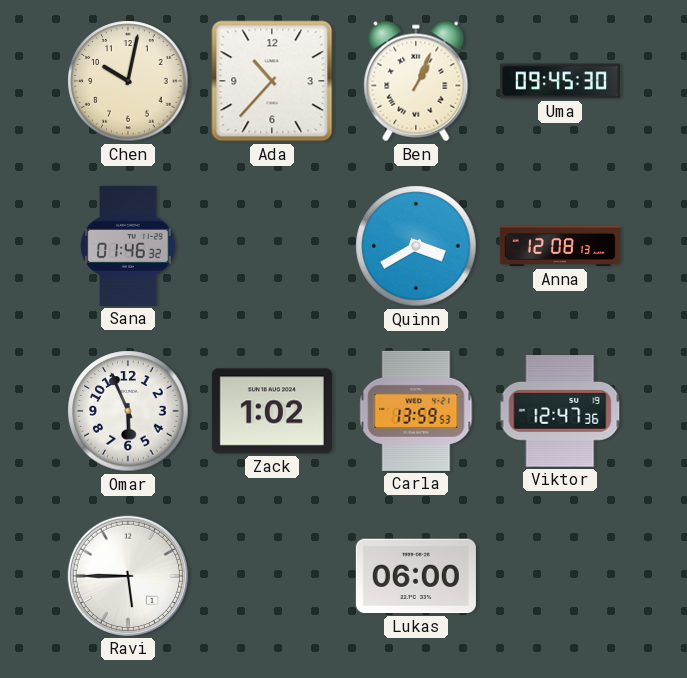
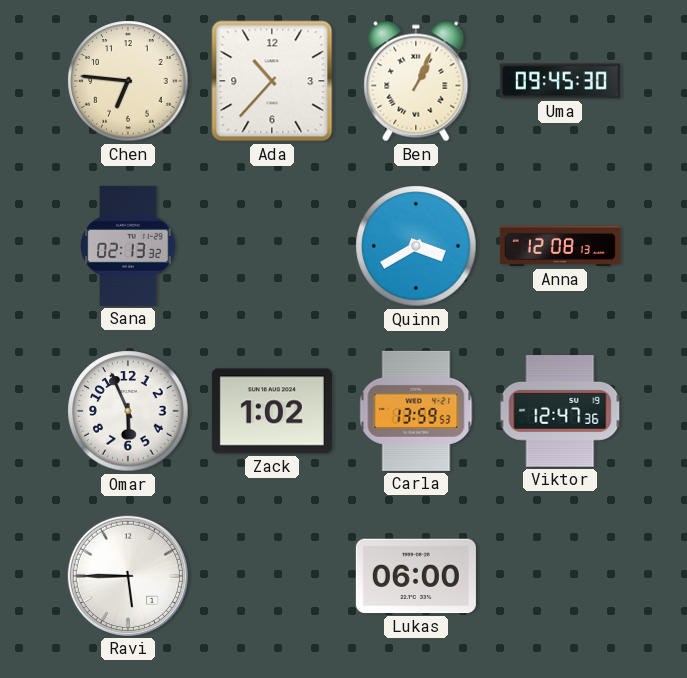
Chen: 10:02 -> 6:46
Sana: 01:46 -> 02:13
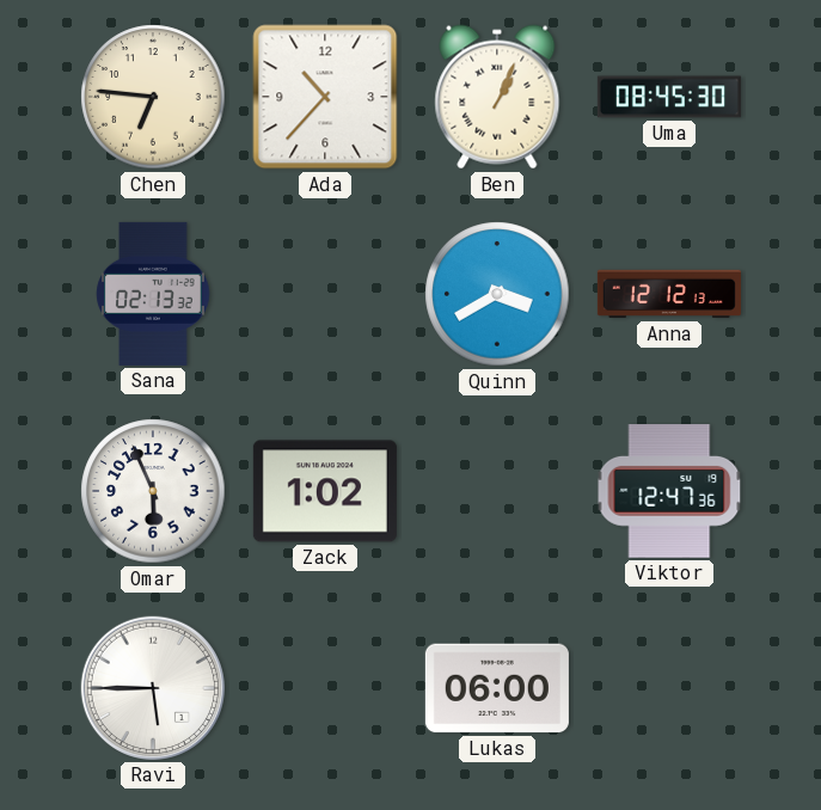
Uma: 09:45 -> 08:45
Anna: 12:08 -> 12:12
Carla: 13:59 -> none
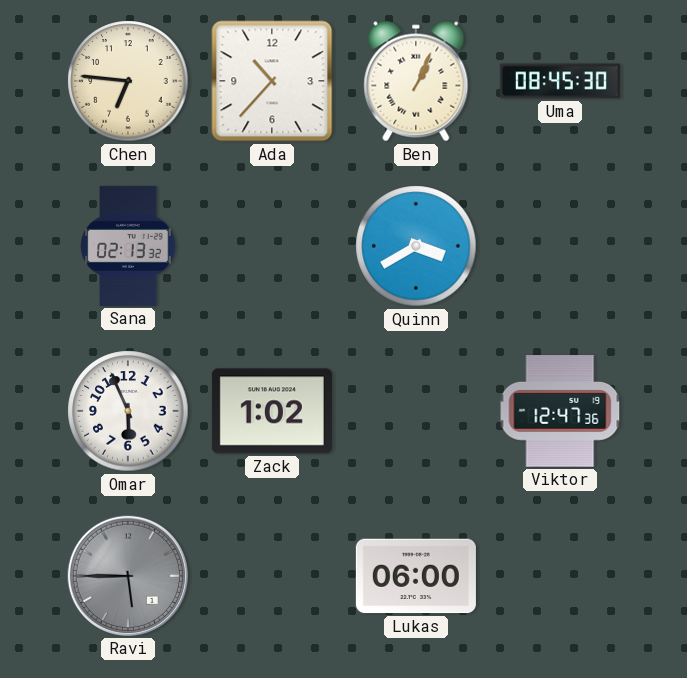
Anna: 12:12 -> none
Ravi dial: white -> grey
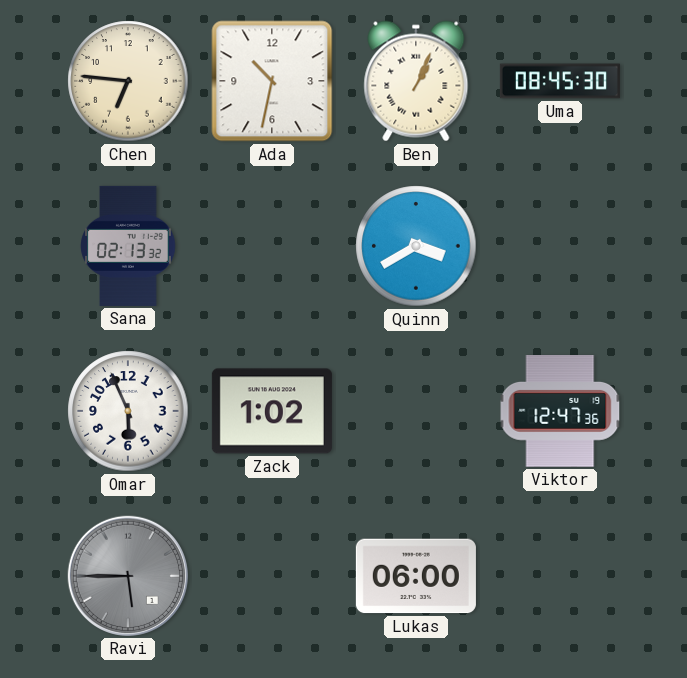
Ada: 10:37 -> 10:32
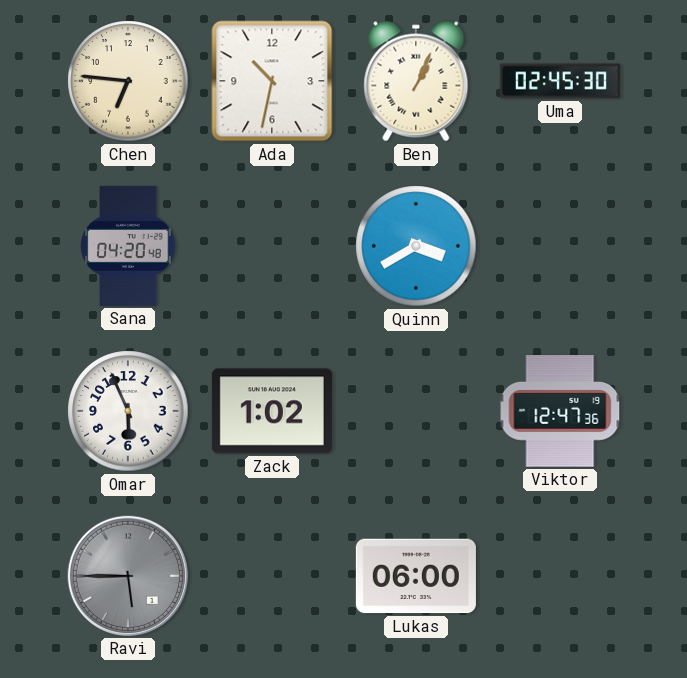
Uma: 08:45 -> 02:45
Sana: 02:13 -> 04:20
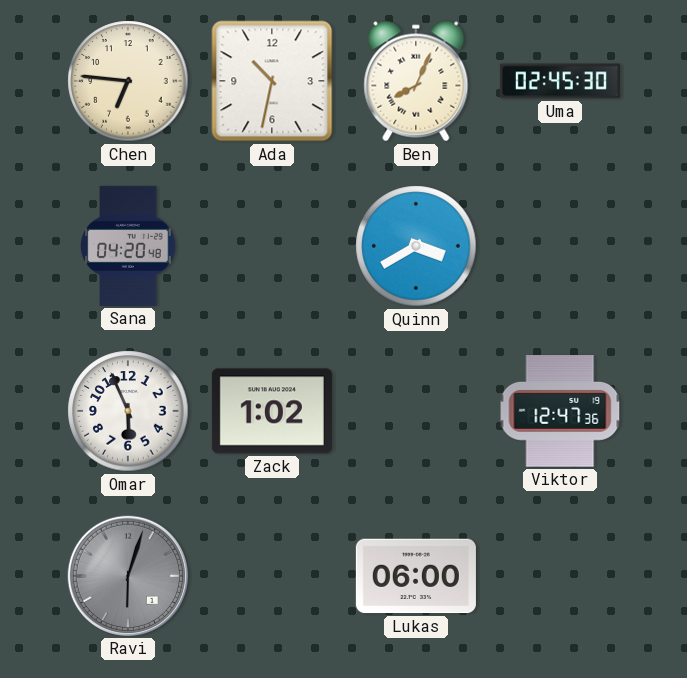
Ben: 1:04 -> 8:04
Ravi: 5:45 -> 6:03
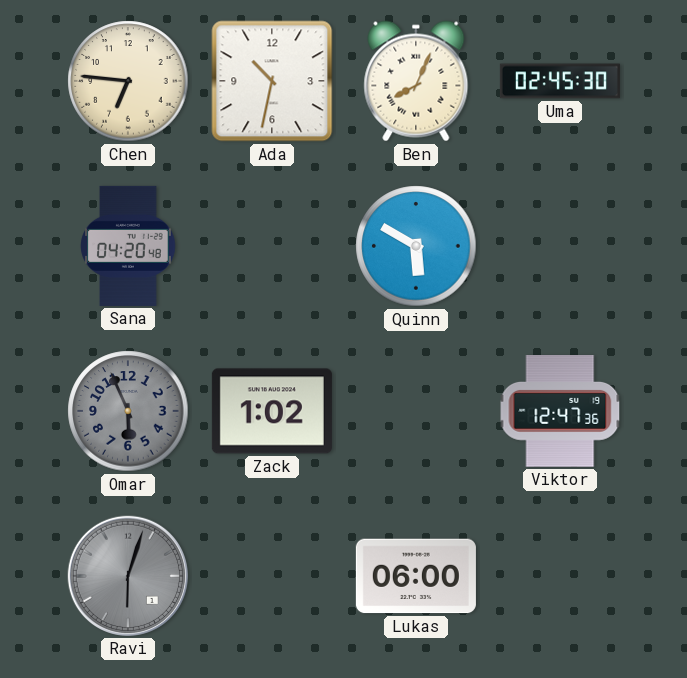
Quinn: 3:40 -> 5:50
Omar dial: white -> grey
